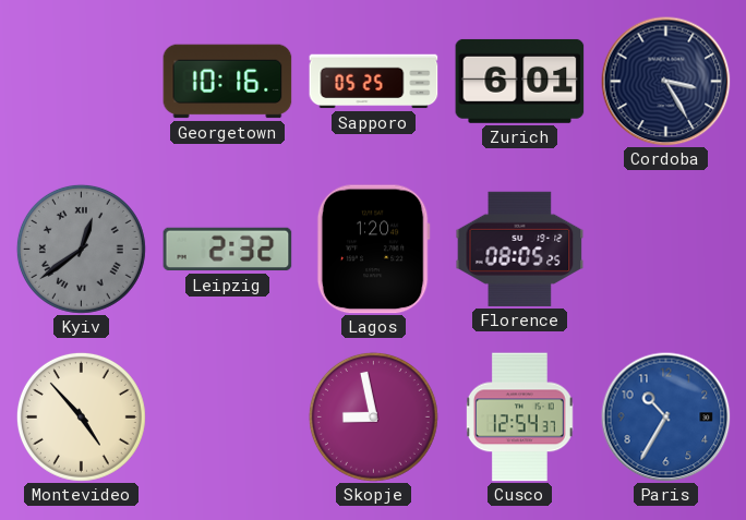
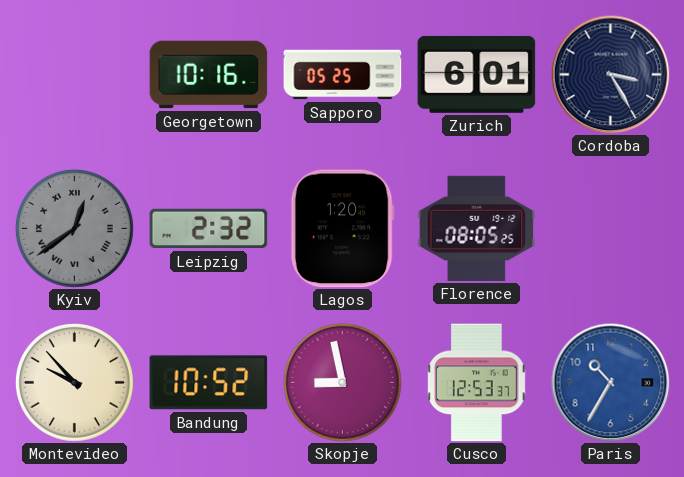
Montevideo: 4:53 -> 9:53
Bandung: none -> 10:52
Cusco: 12:54 -> 12:53
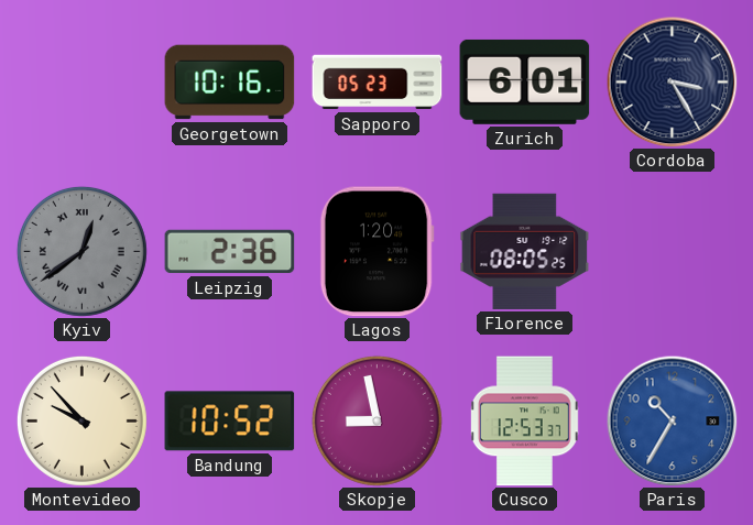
Sapporo: 05:25 -> 05:23
Leipzig: 2:32 -> 2:36
